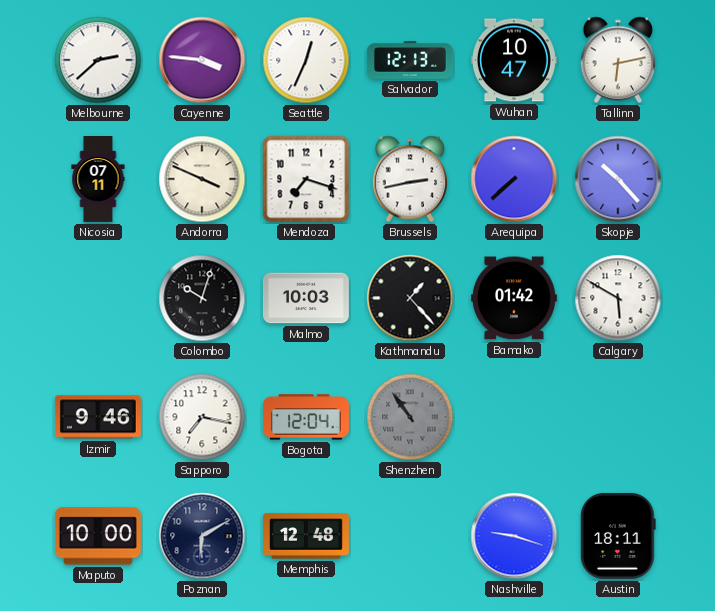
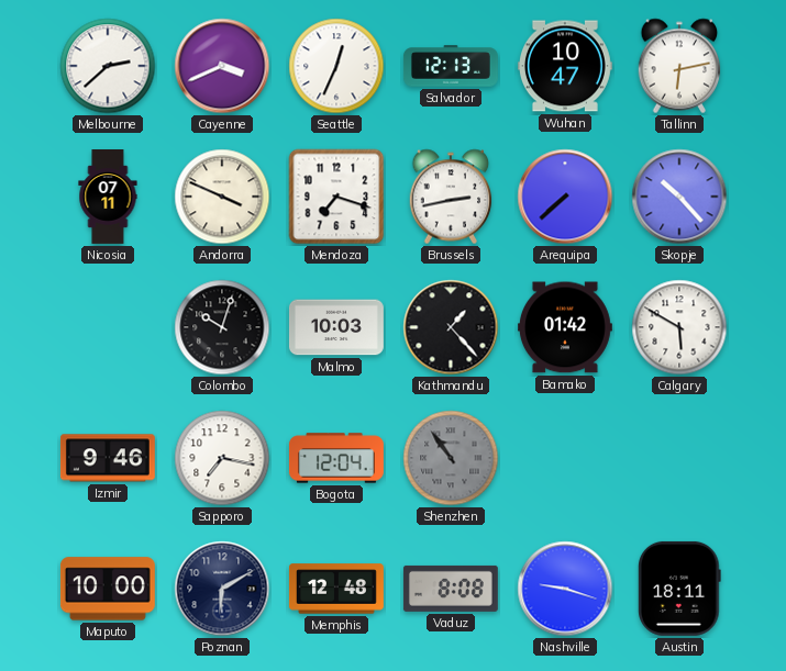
Cayenne: 3:46 -> 3:41
Vaduz: none -> 8:08
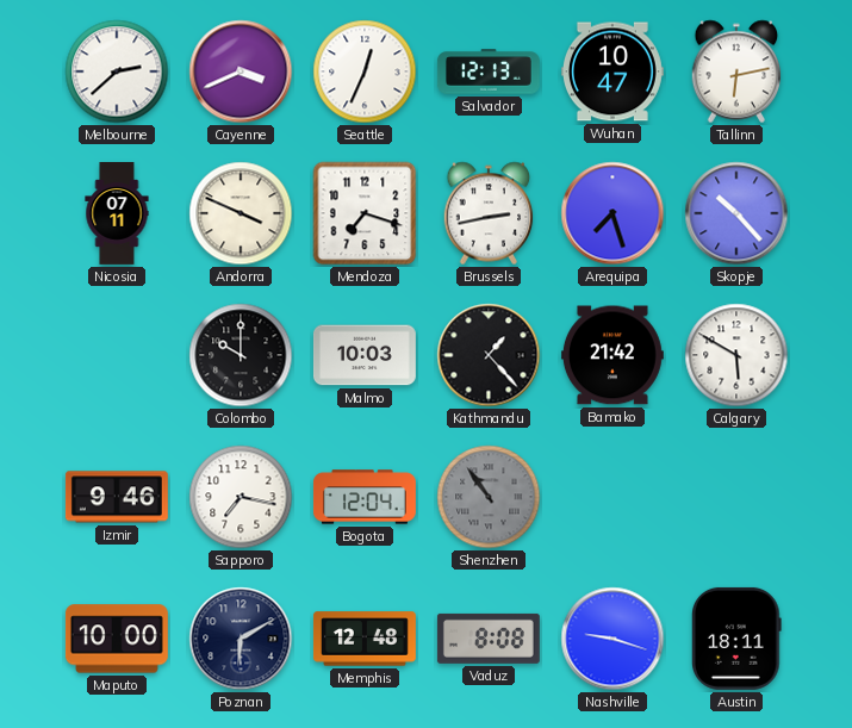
Arequipa: 7:38 -> 7:27
Colombo: 10:03 -> 10:00
Bamako: 01:42 -> 21:42
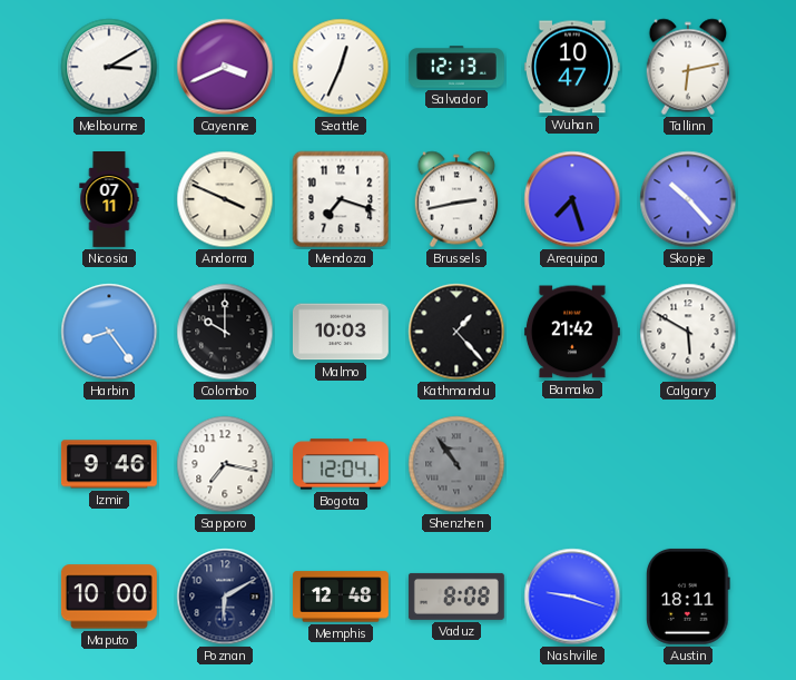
Melbourne: 2:38 -> 3:10
Harbin: none -> 8:24
